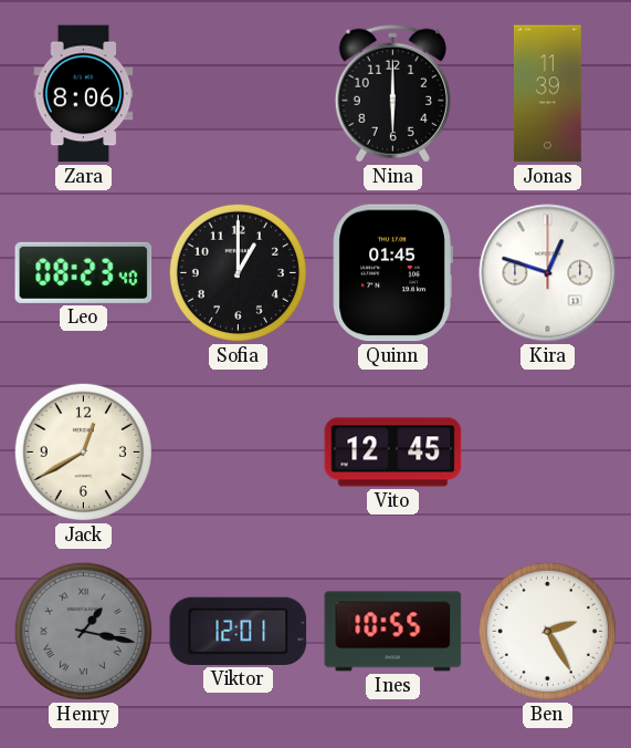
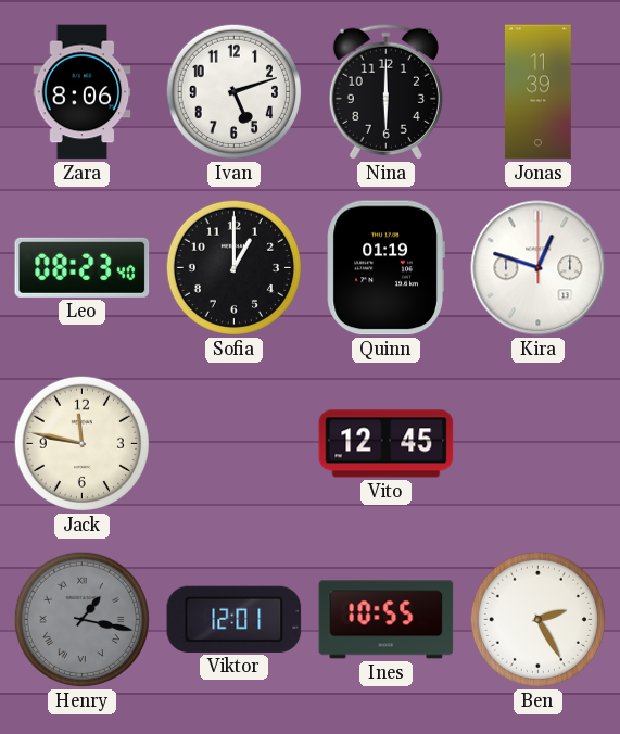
Ivan: none -> 5:12
Quinn: 01:45 -> 01:19
Jack: 12:40 -> 11:47
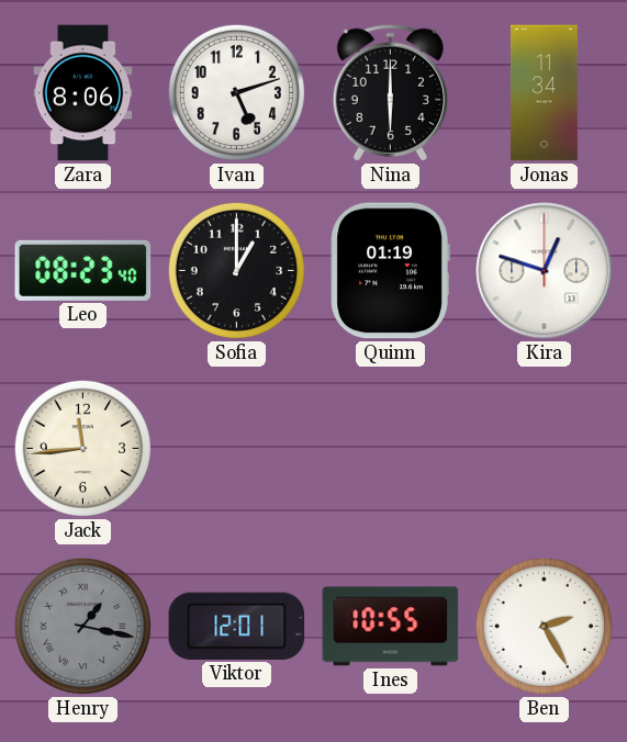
Jonas: 11:39 -> 11:34
Jack: 11:47 -> 11:44
Vito: 12:45 -> none
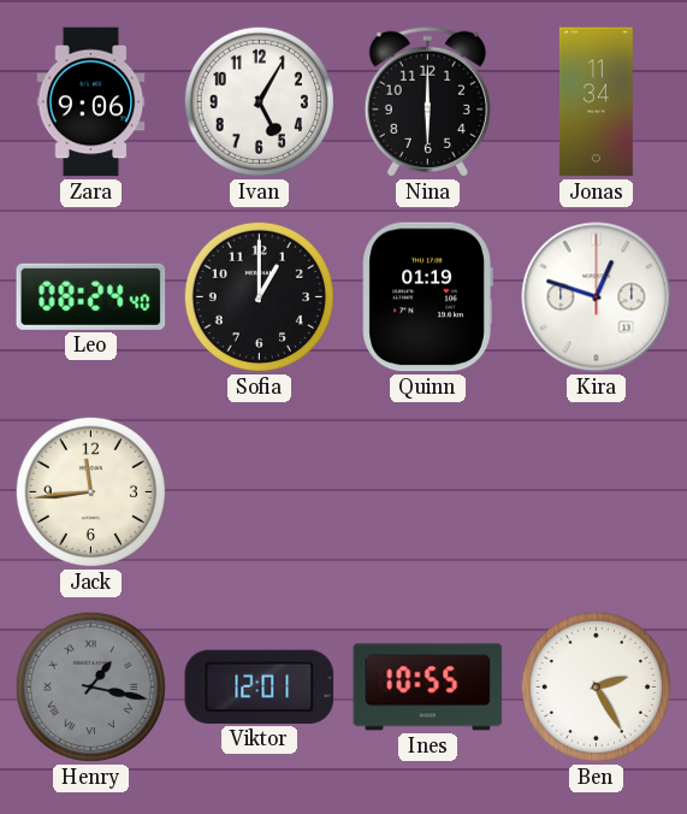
Zara: 8:06 -> 9:06
Ivan: 5:12 -> 5:05
Leo: 08:23 -> 08:24
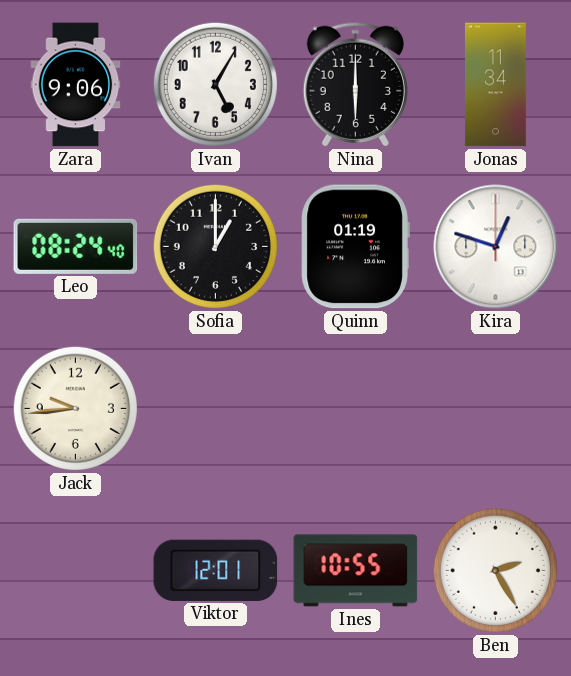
Jack: 11:44 -> 9:44
Henry: 1:17 -> none
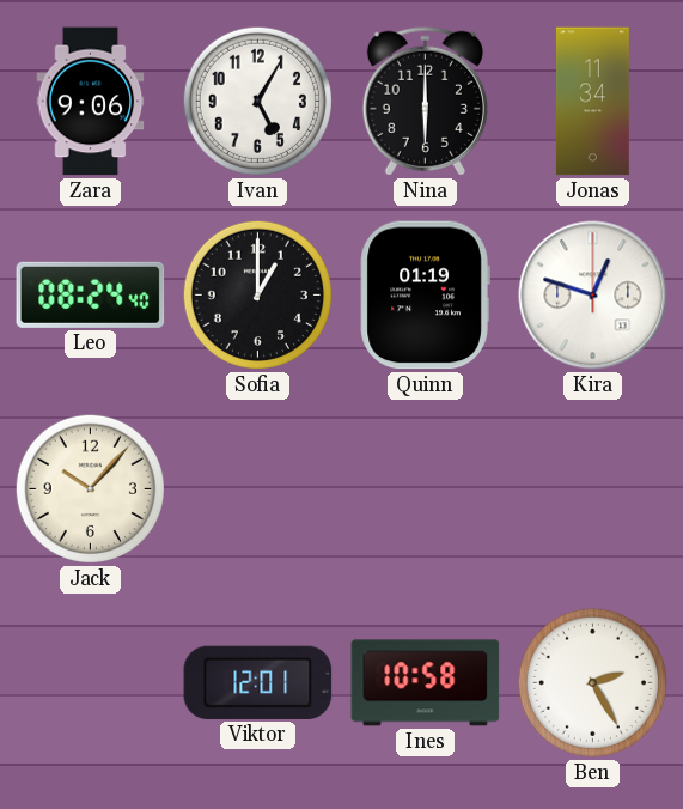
Jack: 9:44 -> 10:07
Ines: 10:55 -> 10:58
